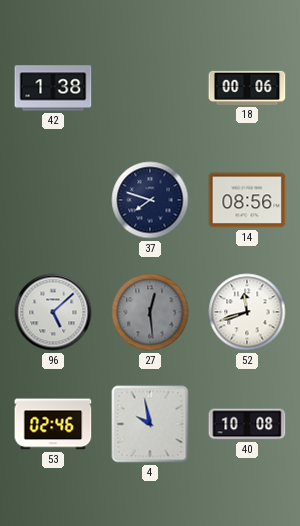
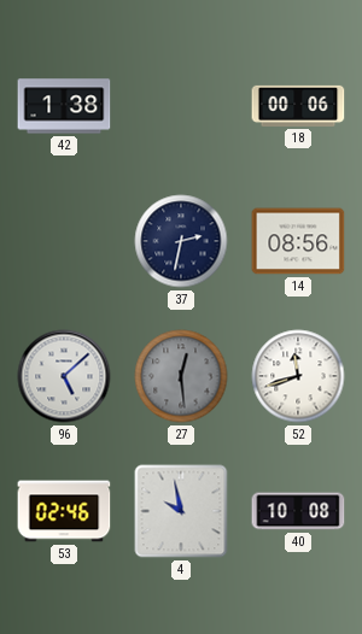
37: 7:48 -> 2:32
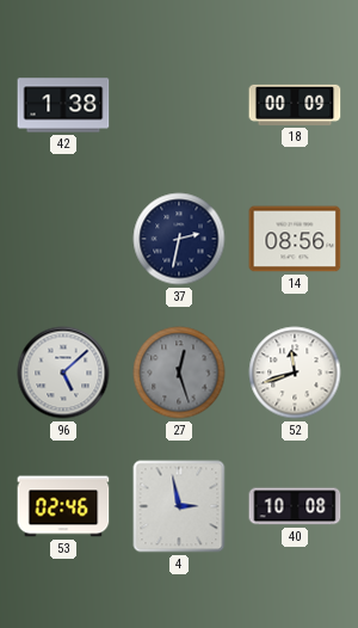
18: 00:06 -> 00:09
27: 12:29 -> 12:27
4: 9:58 -> 2:58
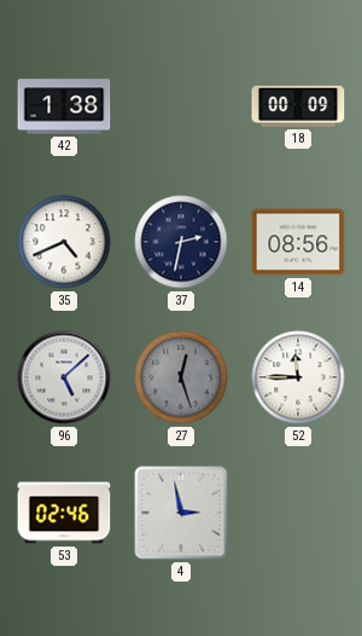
35: none -> 4:41
52: 11:42 -> 11:45
40: 10:08 -> none
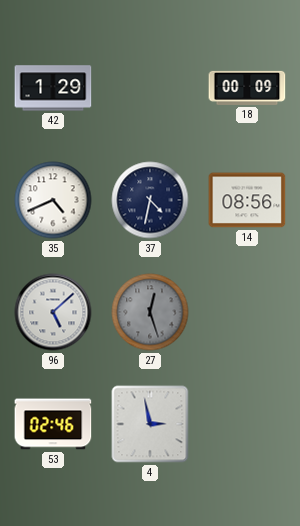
42: 1:38 -> 1:29
37: 2:32 -> 4:32
52: 11:45 -> none
